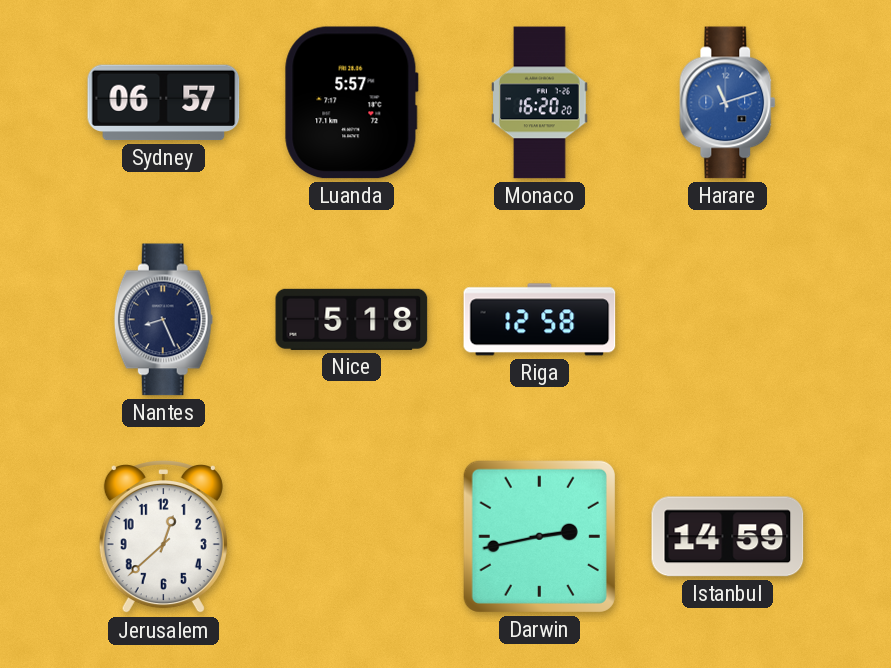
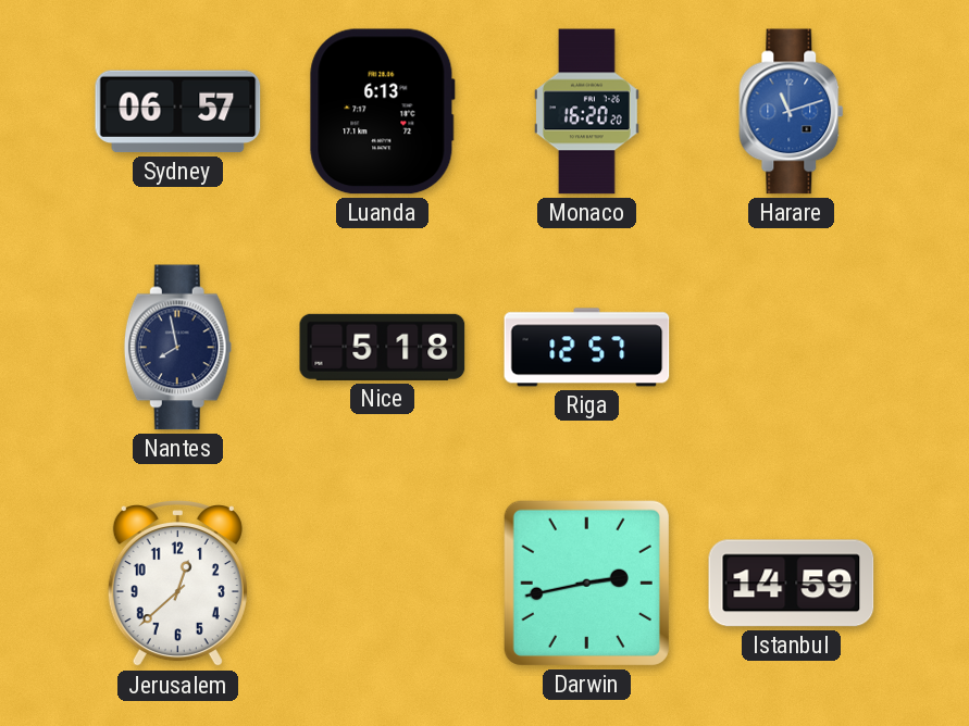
Luanda: 5:57 -> 6:13
Nantes: 8:26 -> 7:58
Riga: 12:58 -> 12:57
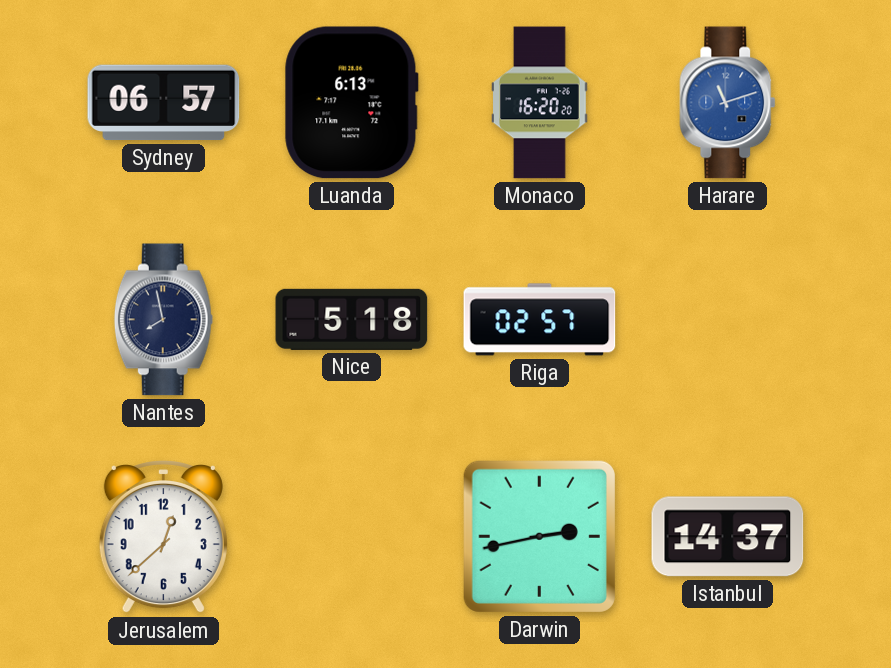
Riga: 12:57 -> 02:57
Istanbul: 14:59 -> 14:37
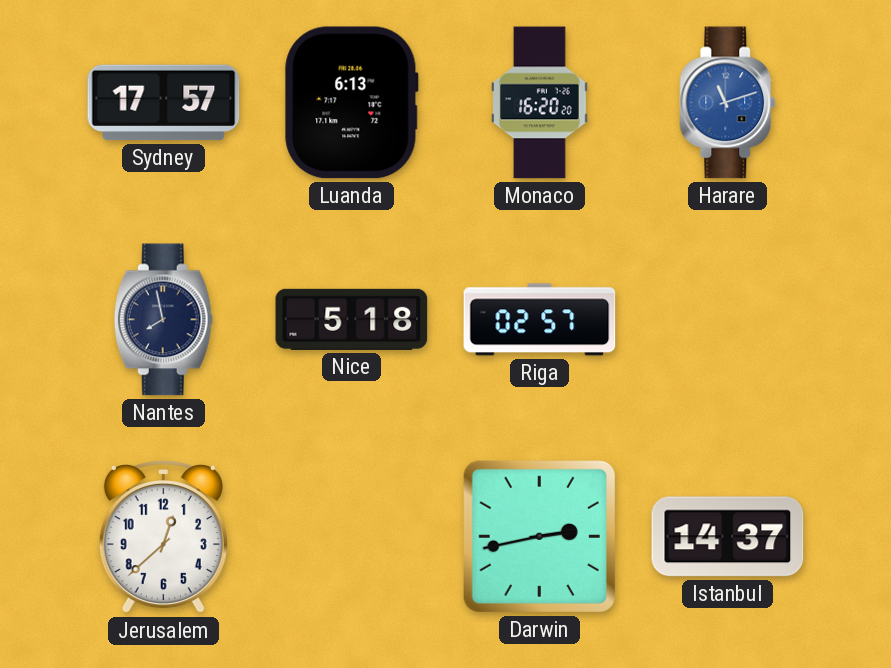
Sydney: 06:57 -> 17:57
